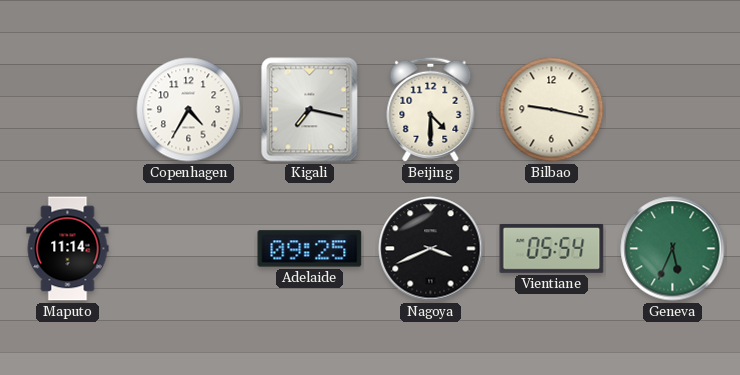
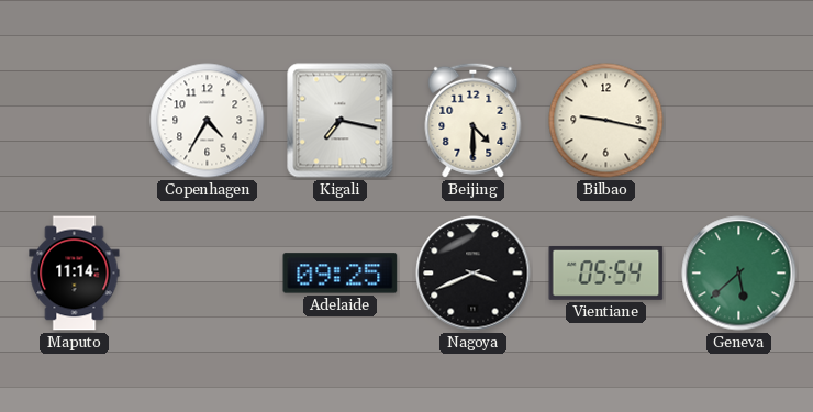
Geneva: 5:34 -> 5:38
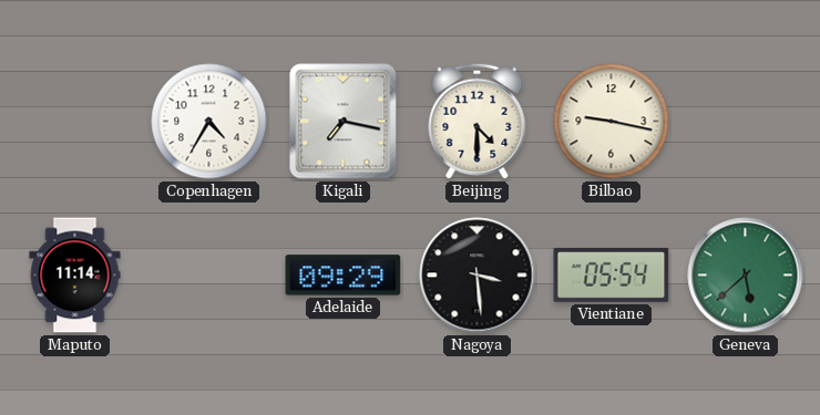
Adelaide: 09:25 -> 09:29
Nagoya: 3:41 -> 3:29
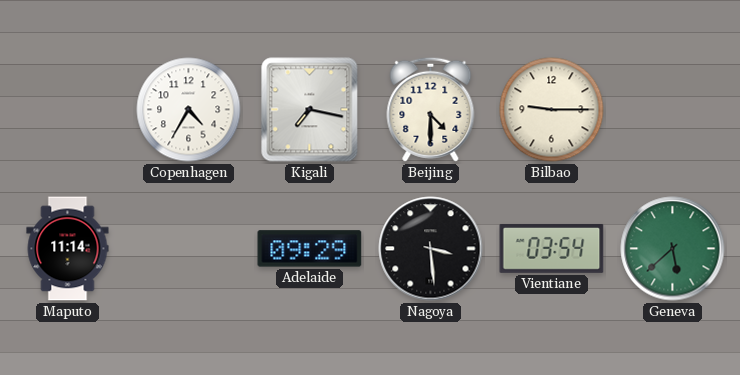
Bilbao: 9:17 -> 9:15
Vientiane: 05:54 -> 03:54
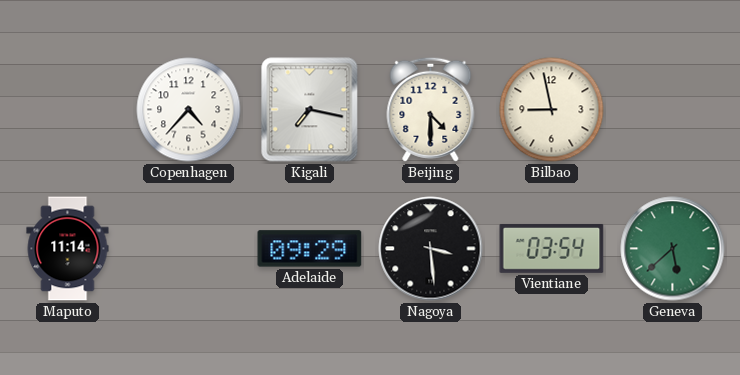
Copenhagen: 4:35 -> 4:37
Bilbao: 9:15 -> 8:58
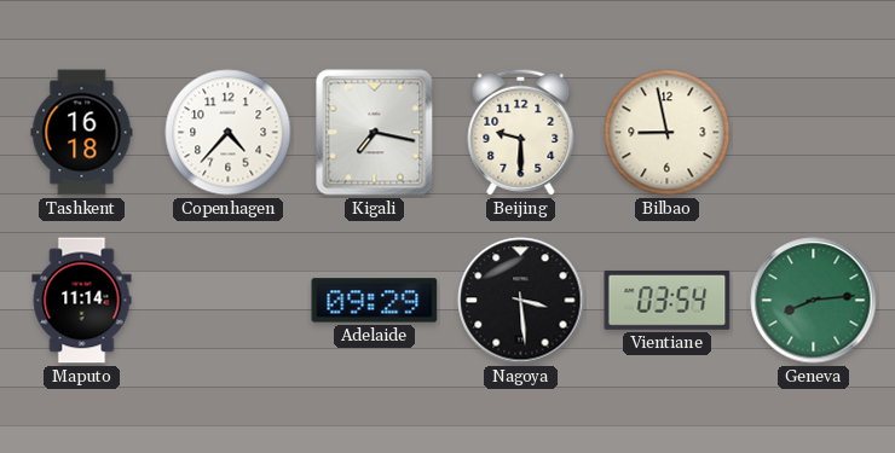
Tashkent: none -> 16:18
Beijing: 4:30 -> 9:30
Geneva: 5:38 -> 8:14
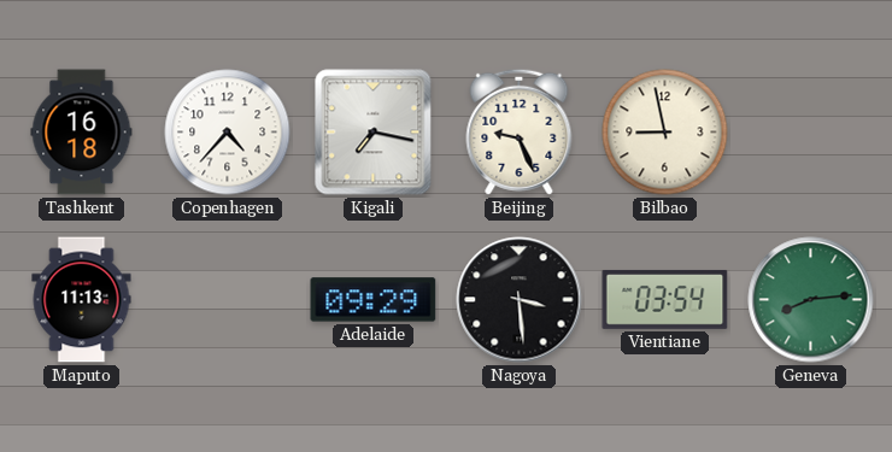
Beijing: 9:30 -> 9:26
Maputo: 11:14 -> 11:13
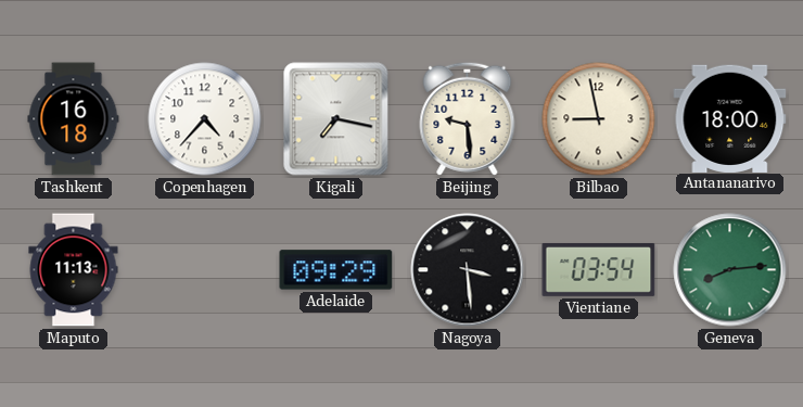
Beijing: 9:26 -> 9:29
Antananarivo: none -> 18:00
